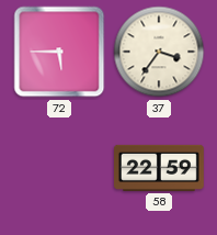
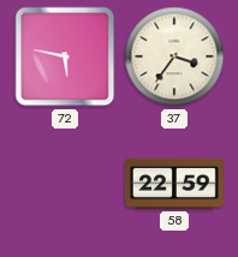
72: 5:45 -> 5:47
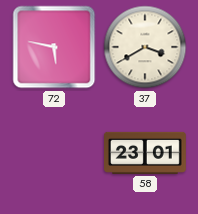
37: 3:36 -> 3:40
58: 22:59 -> 23:01
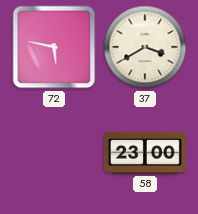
58: 23:01 -> 23:00
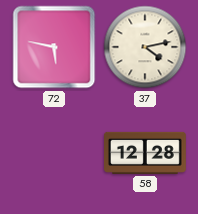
37: 3:40 -> 4:13
58: 23:00 -> 12:28
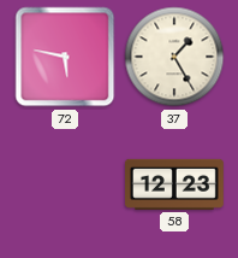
37: 4:13 -> 1:25
58: 12:28 -> 12:23
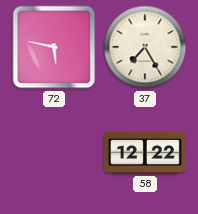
37: 1:25 -> 7:25
58: 12:23 -> 12:22
